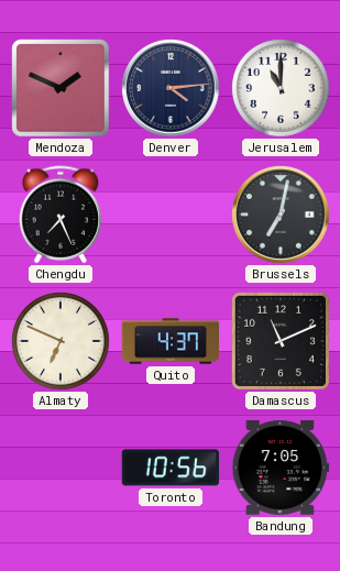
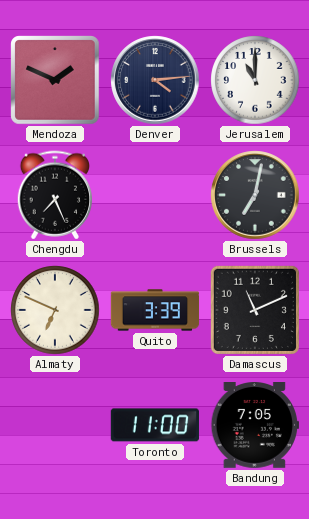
Quito: 4:37 -> 3:39
Toronto: 10:56 -> 11:00
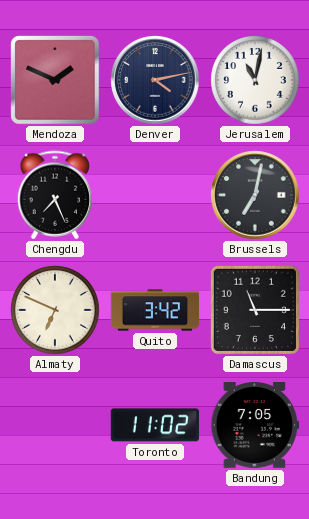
Denver: 4:14 -> 4:13
Jerusalem: 11:00 -> 11:02
Quito: 3:39 -> 3:42
Damascus: 11:11 -> 11:15
Toronto: 11:00 -> 11:02
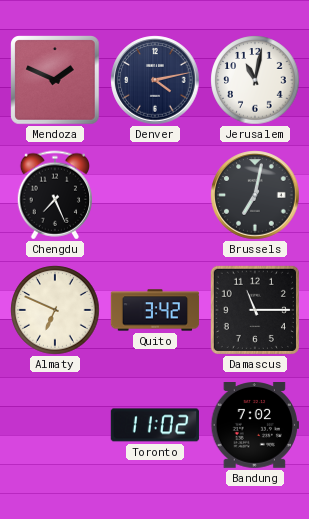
Bandung: 7:05 -> 7:02
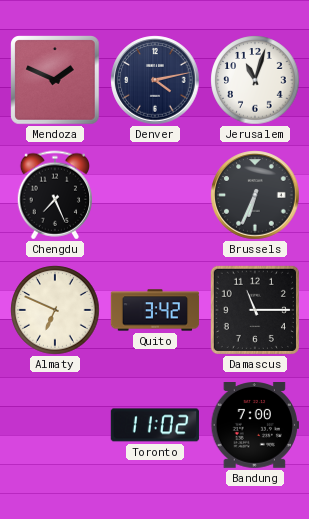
Jerusalem: 11:02 -> 11:03
Brussels: 7:02 -> 6:34
Bandung: 7:02 -> 7:00
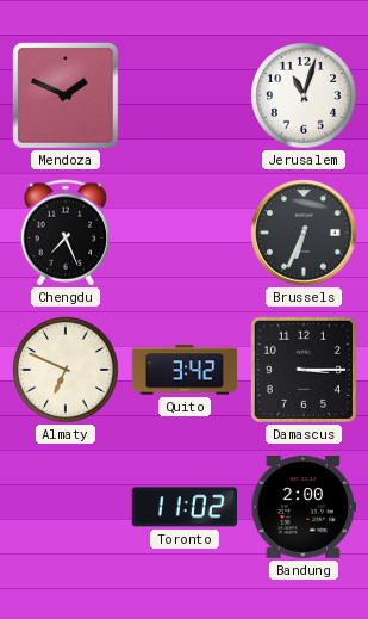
Denver: 4:13 -> none
Damascus: 11:15 -> 3:15
Bandung: 7:00 -> 2:00
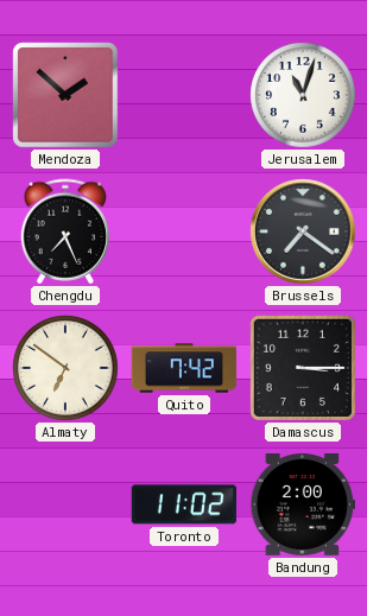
Mendoza: 1:49 -> 1:52
Brussels: 6:34 -> 7:21
Almaty: 6:49 -> 6:51
Quito: 3:42 -> 7:42
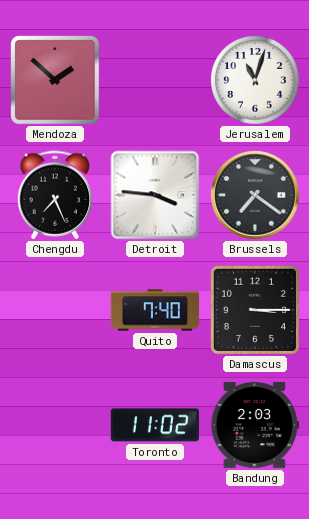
Detroit: none -> 3:46
Almaty: 6:51 -> none
Quito: 7:42 -> 7:40
Bandung: 2:00 -> 2:03
